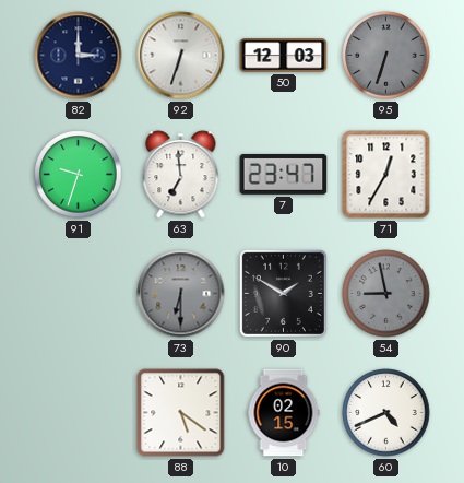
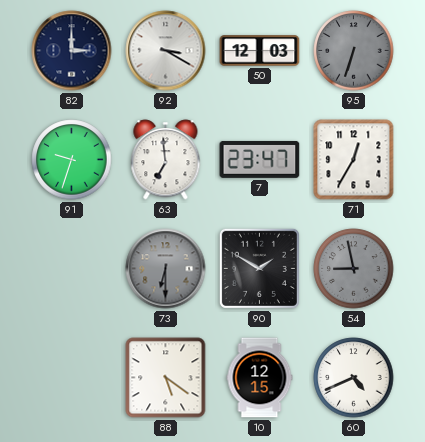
92: 6:33 -> 3:20
10: 02:15 -> 12:15
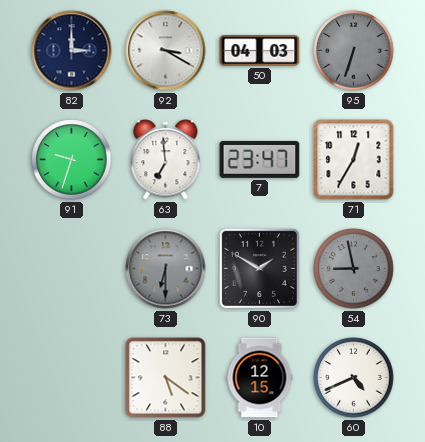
50: 12:03 -> 04:03
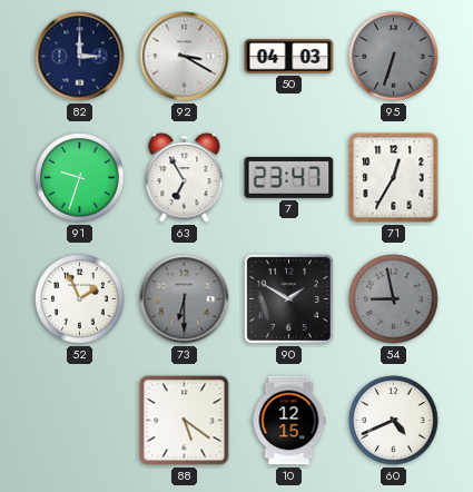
63: 6:59 -> 6:55
52: none -> 1:56
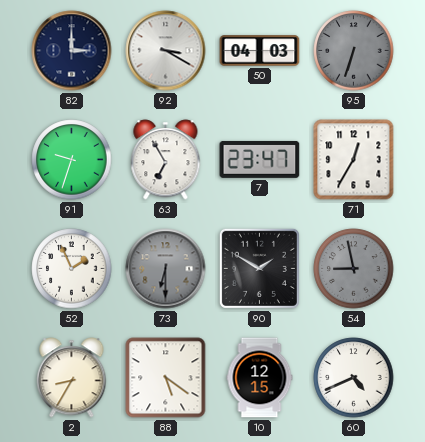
2: none -> 8:35
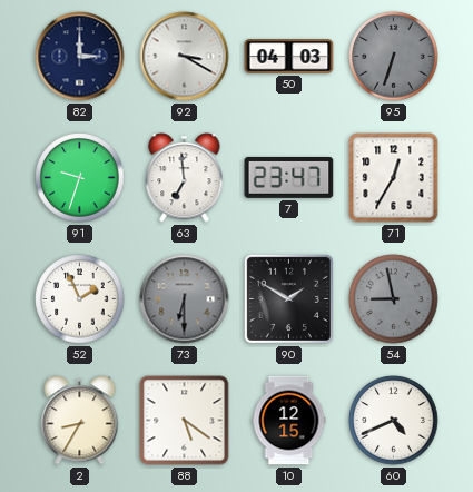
63: 6:55 -> 6:59
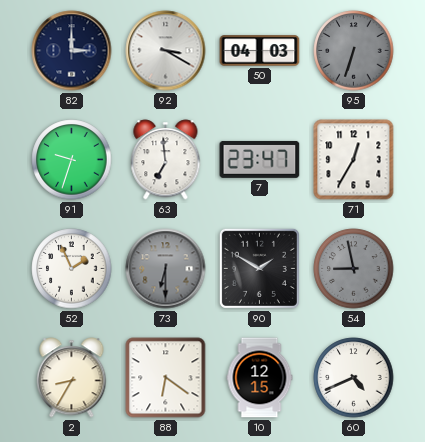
88: 5:21 -> 6:21
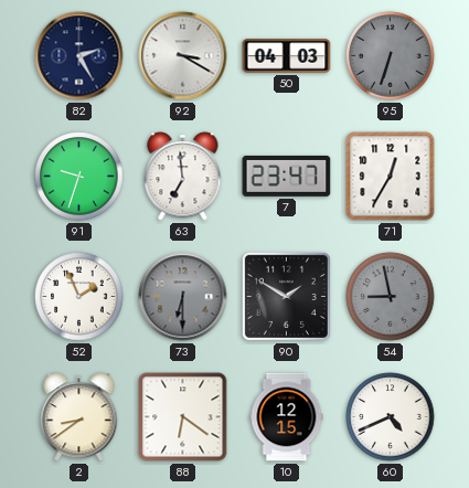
82: 3:00 -> 2:25
2: 8:35 -> 8:39
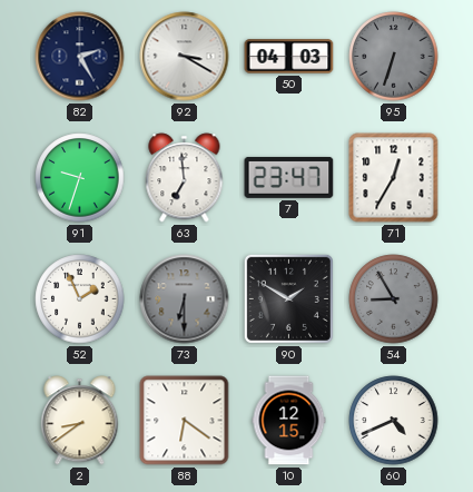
54: 8:58 -> 8:55
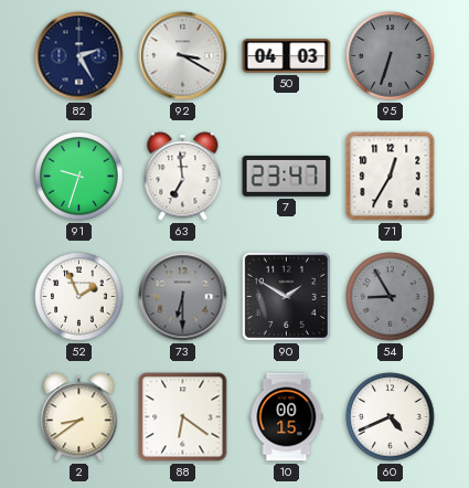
10: 12:15 -> 00:15
